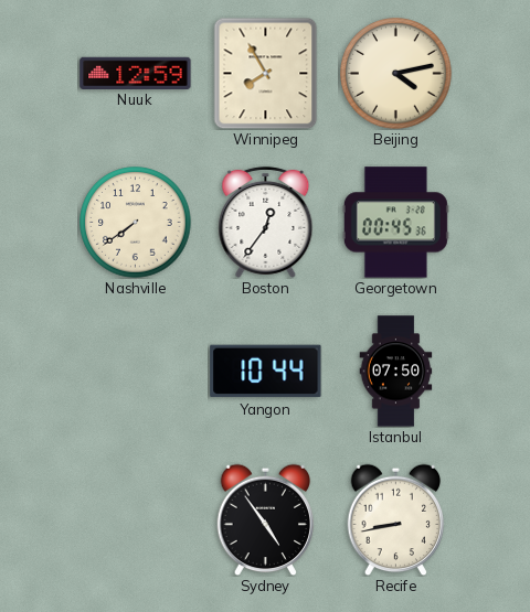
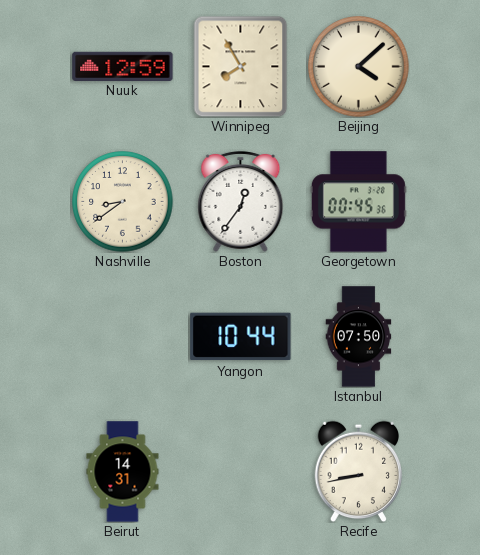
Beijing: 4:13 -> 4:08
Nashville: 7:39 -> 8:39
Beirut: none -> 14:31
Sydney: 4:54 -> none
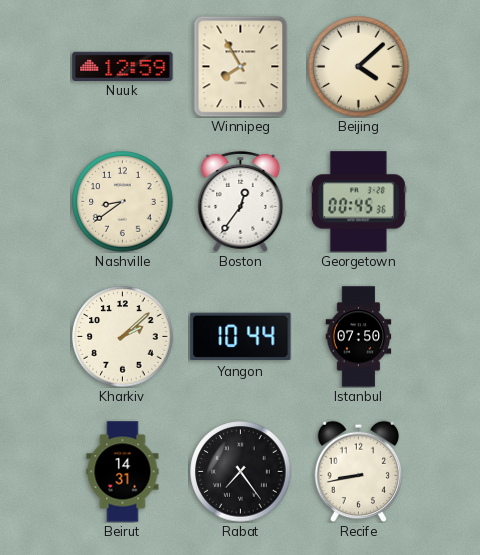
Kharkiv: none -> 2:08
Rabat: none -> 7:24
